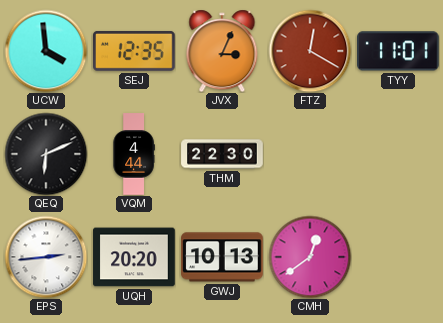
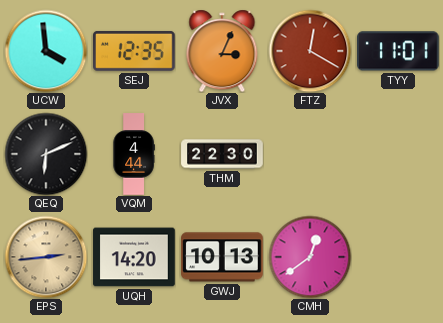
EPS dial: white -> champagne
UQH: 20:20 -> 14:20
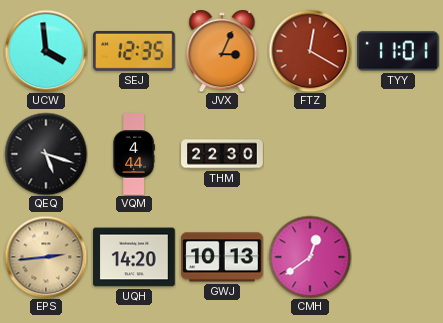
QEQ: 6:11 -> 5:18
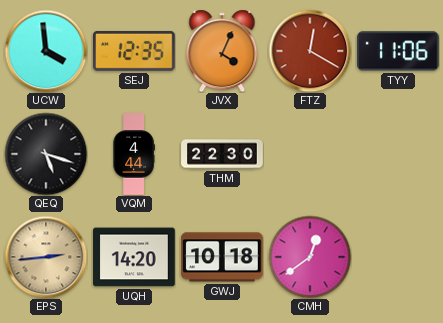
JVX: 3:04 -> 4:04
TYY: 11:01 -> 11:06
GWJ: 10:13 -> 10:18
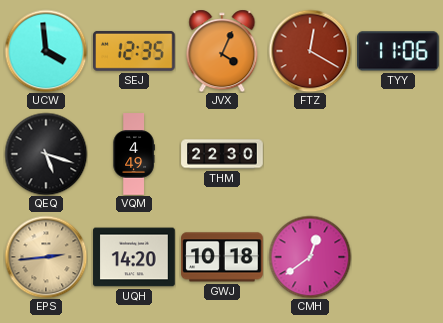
VQM: 4:44 -> 4:49
